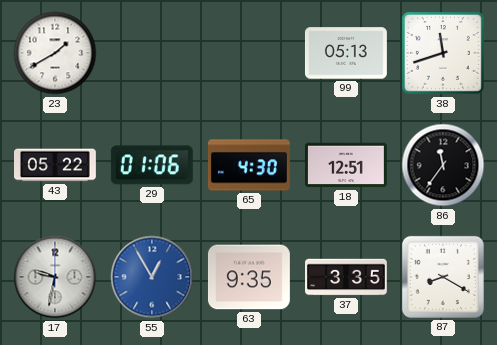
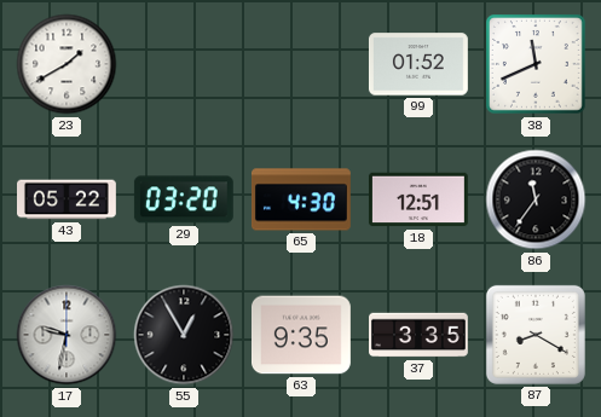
99: 05:13 -> 01:52
38: 11:42 -> 11:41
29: 01:06 -> 03:20
55 dial: blue -> black
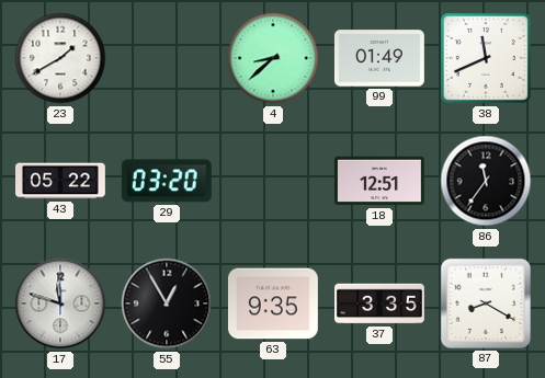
4: none -> 8:38
99: 01:52 -> 01:49
65: 4:30 -> none
17: 9:32 -> 11:48
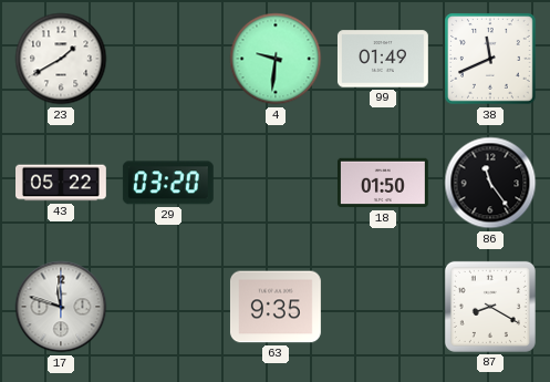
4: 8:38 -> 9:31
18: 12:51 -> 01:50
86: 11:36 -> 11:24
55: 12:55 -> none
37: 3:35 -> none
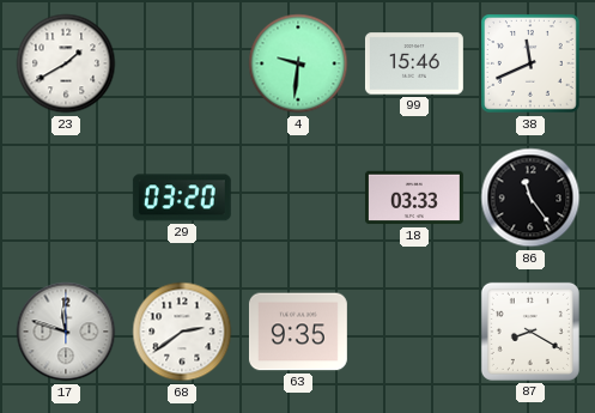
99: 01:49 -> 15:46
43: 05:22 -> none
18: 01:50 -> 03:33
68: none -> 2:39
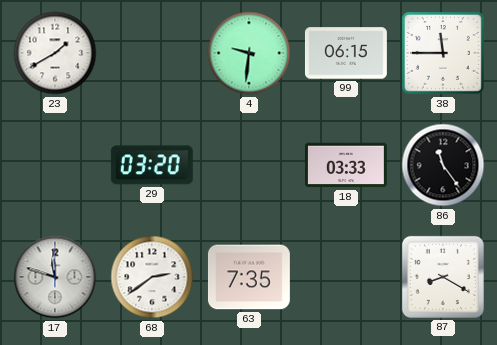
99: 15:46 -> 06:15
38: 11:41 -> 11:45
63: 9:35 -> 7:35
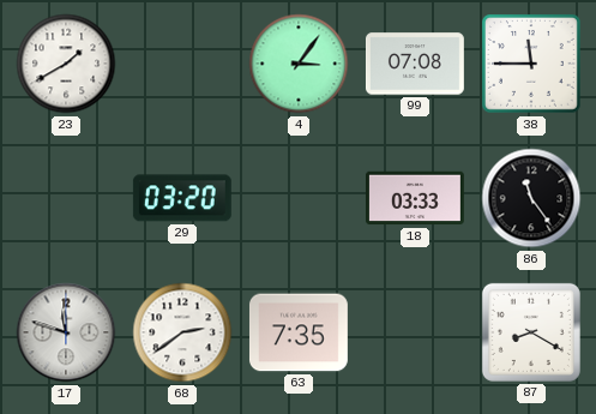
4: 9:31 -> 3:06
99: 06:15 -> 07:08
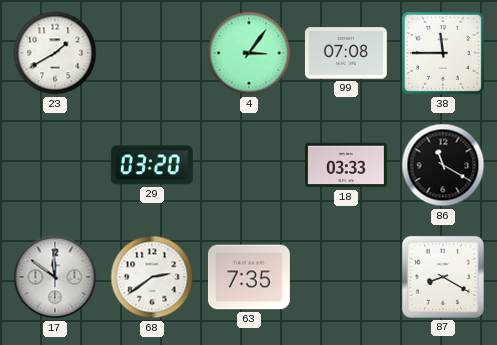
86: 11:24 -> 11:20
17: 11:48 -> 11:51
